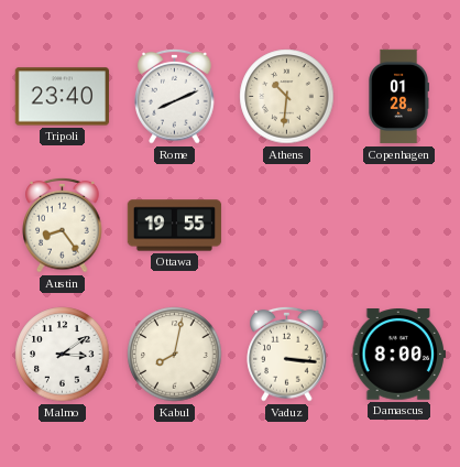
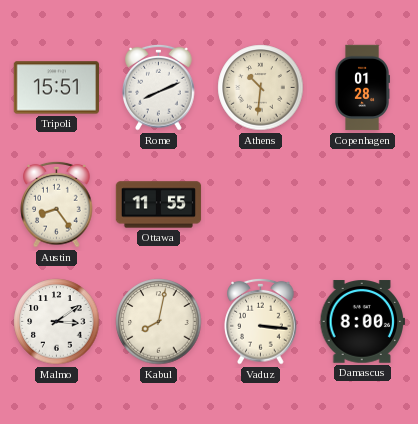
Tripoli: 23:40 -> 15:51
Ottawa: 19:55 -> 11:55
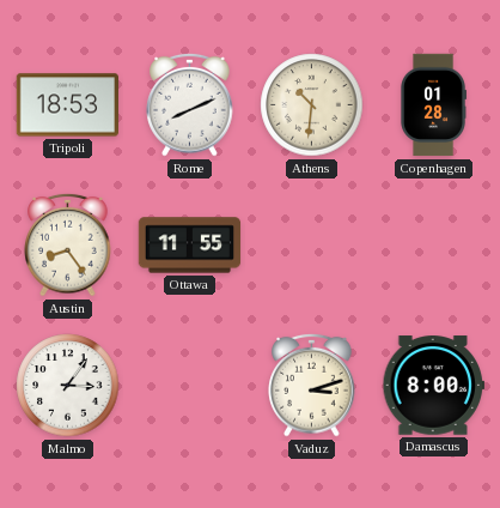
Tripoli: 15:51 -> 18:53
Malmo: 3:09 -> 3:06
Kabul: 8:02 -> none
Vaduz: 3:16 -> 3:12
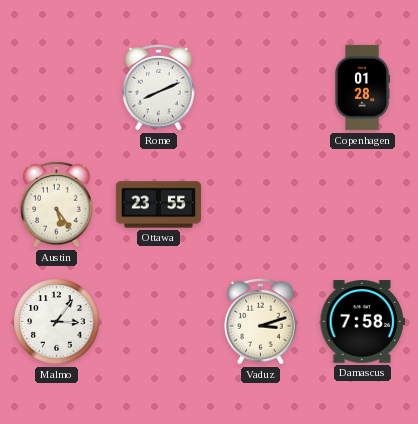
Tripoli: 18:53 -> none
Athens: 10:31 -> none
Austin: 8:24 -> 5:24
Ottawa: 11:55 -> 23:55
Damascus: 8:00 -> 7:58
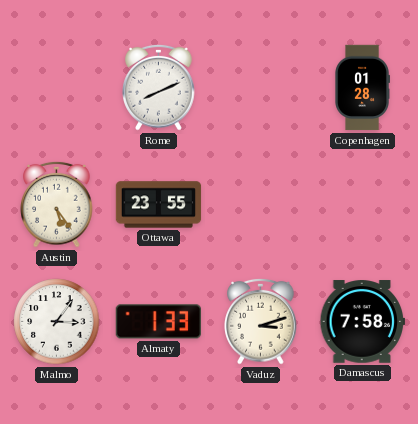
Almaty: none -> 1:33
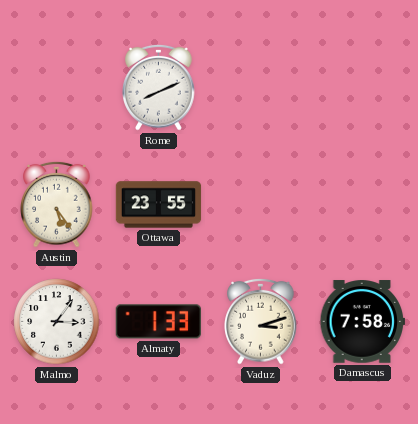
Copenhagen: 01:28 -> none
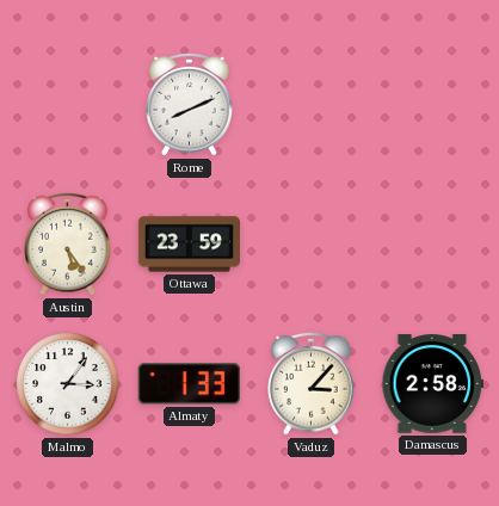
Ottawa: 23:55 -> 23:59
Vaduz: 3:12 -> 3:07
Damascus: 7:58 -> 2:58
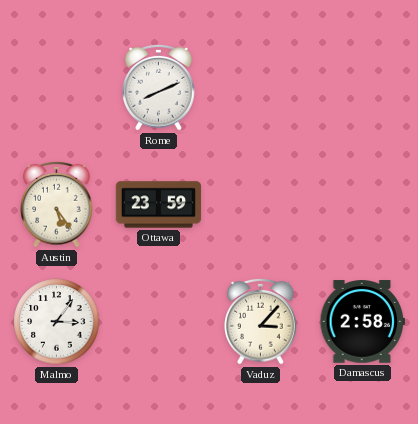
Almaty: 1:33 -> none
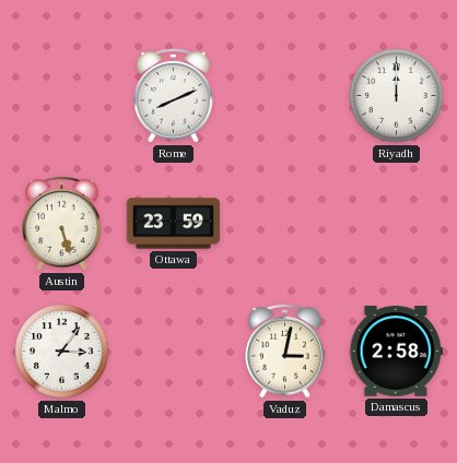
Riyadh: none -> 12:00
Austin: 5:24 -> 5:27
Vaduz: 3:07 -> 3:02
